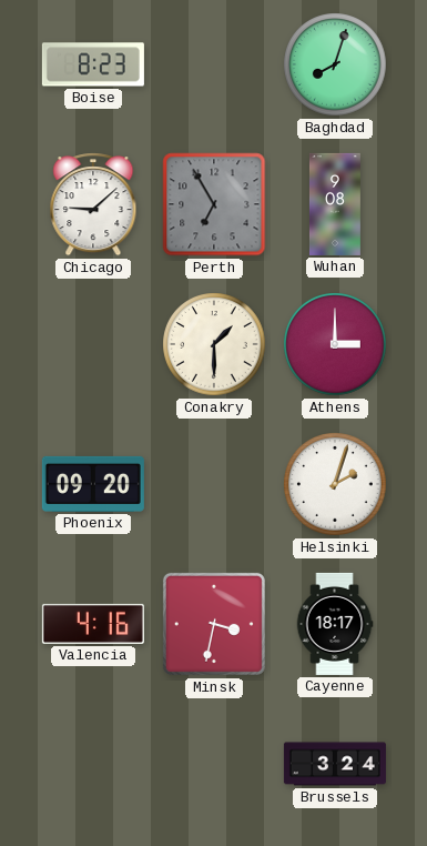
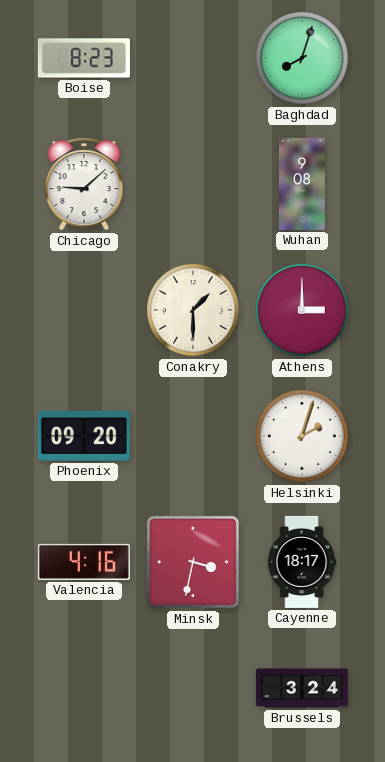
Perth: 6:55 -> none
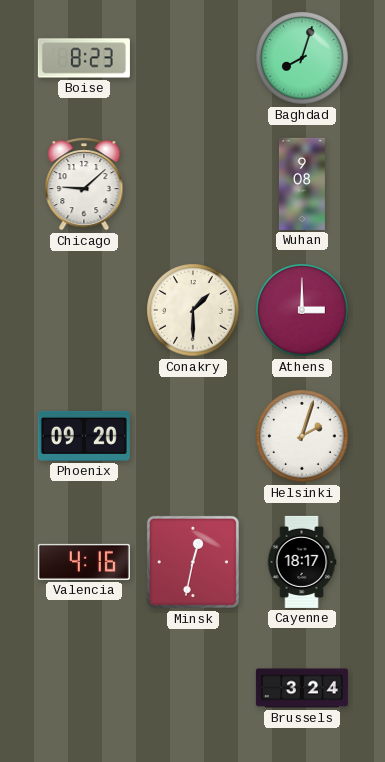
Minsk: 3:32 -> 12:32
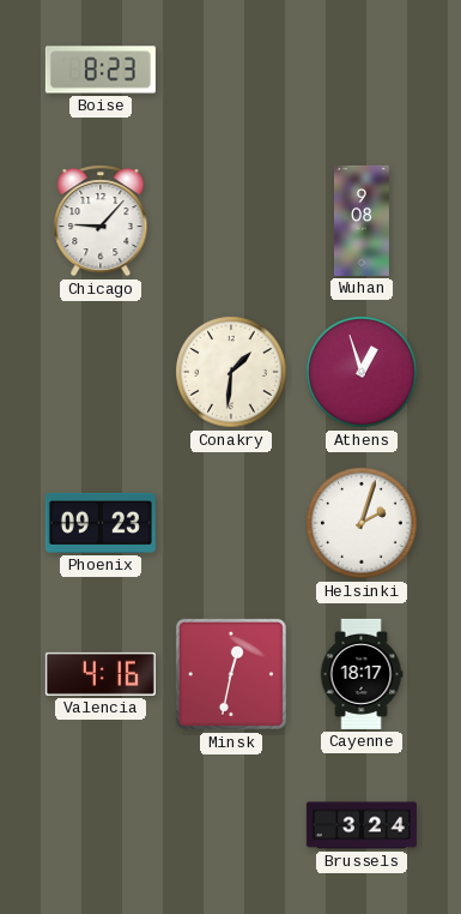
Baghdad: 8:03 -> none
Chicago: 9:08 -> 9:07
Conakry: 1:30 -> 1:31
Athens: 3:00 -> 12:57
Phoenix: 09:20 -> 09:23
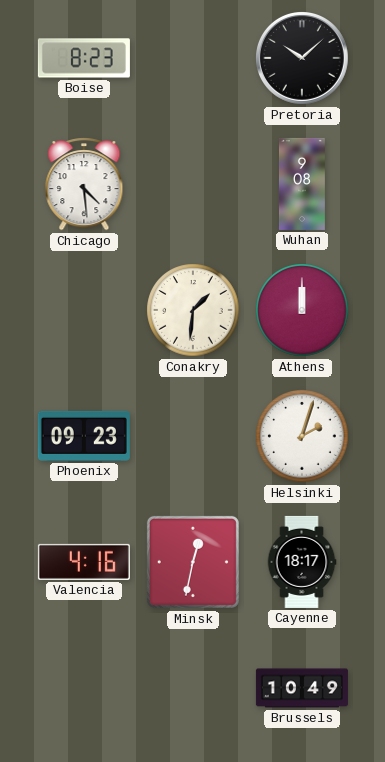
Pretoria: none -> 10:08
Chicago: 9:07 -> 4:29
Athens: 12:57 -> 12:00
Brussels: 3:24 -> 10:49
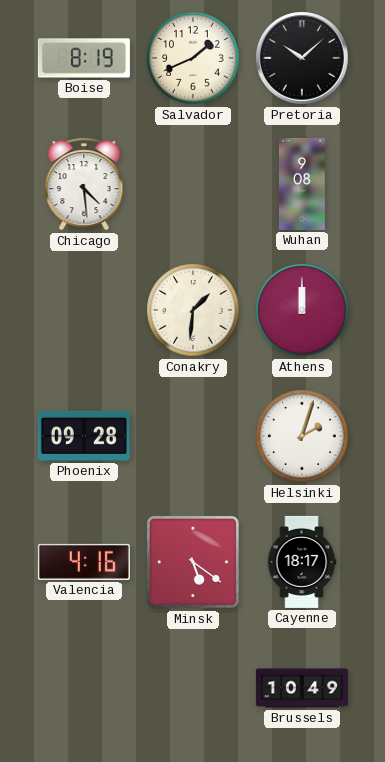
Boise: 8:23 -> 8:19
Salvador: none -> 1:41
Phoenix: 09:23 -> 09:28
Minsk: 12:32 -> 5:21
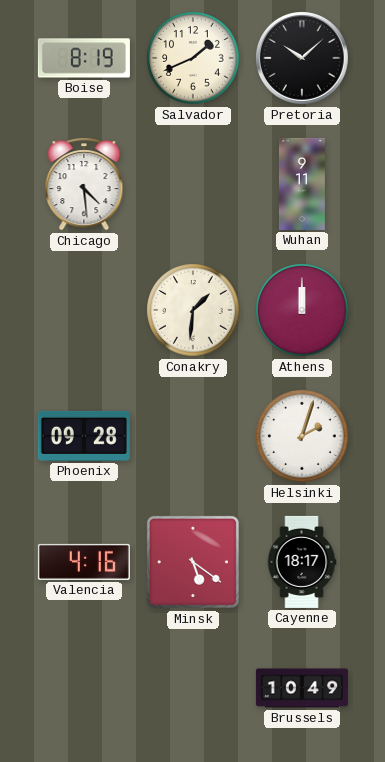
Wuhan: 9:08 -> 9:11
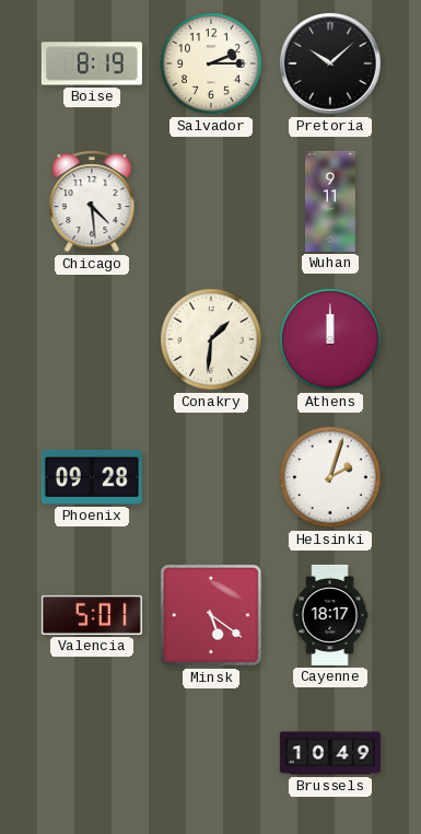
Salvador: 1:41 -> 2:15
Valencia: 4:16 -> 5:01
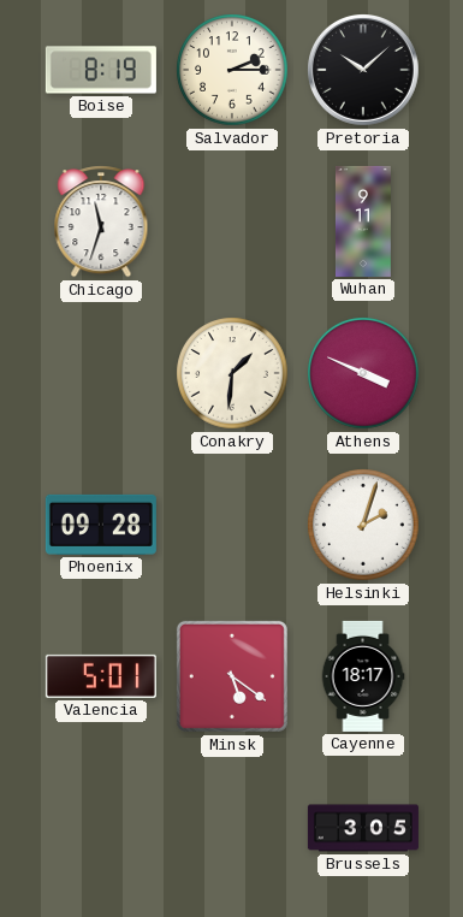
Chicago: 4:29 -> 11:33
Athens: 12:00 -> 3:49
Brussels: 10:49 -> 3:05
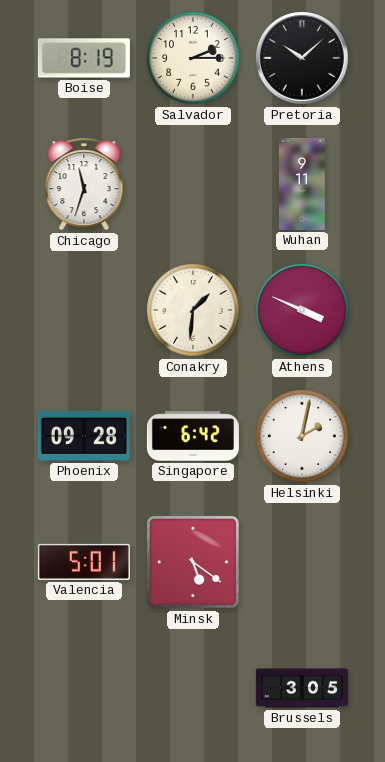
Singapore: none -> 6:42
Helsinki: 2:03 -> 2:02
Cayenne: 18:17 -> none
